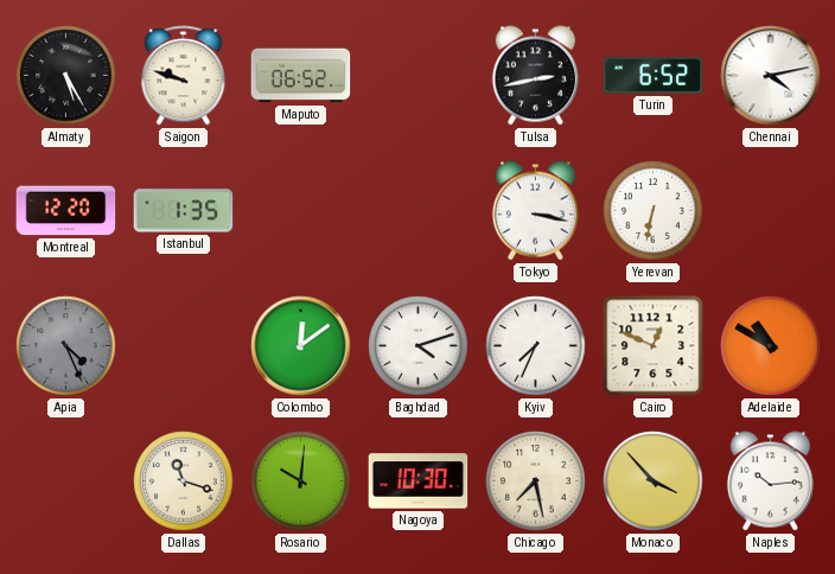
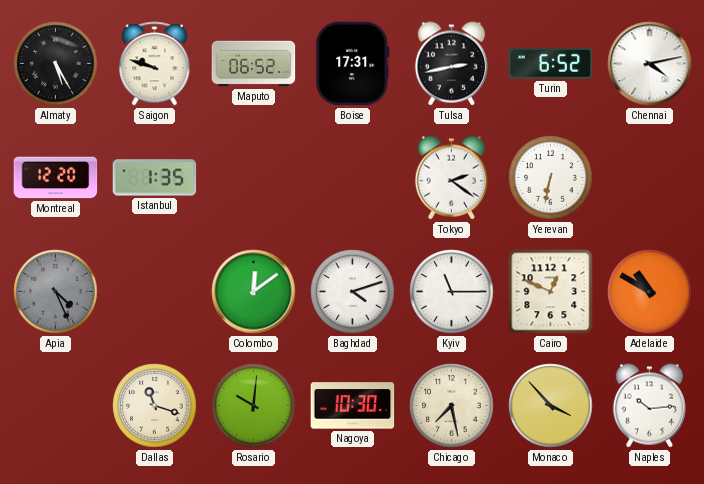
Boise: none -> 17:31
Tokyo: 3:17 -> 2:21
Kyiv: 7:34 -> 11:15
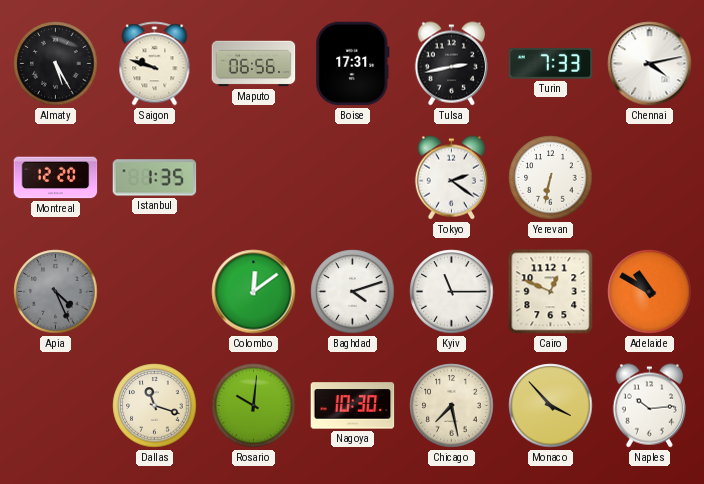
Maputo: 06:52 -> 06:56
Turin: 6:52 -> 7:33
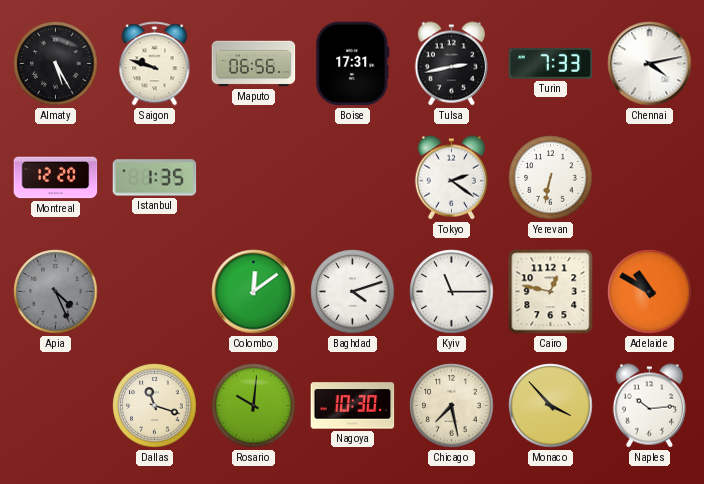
Cairo: 12:49 -> 12:47
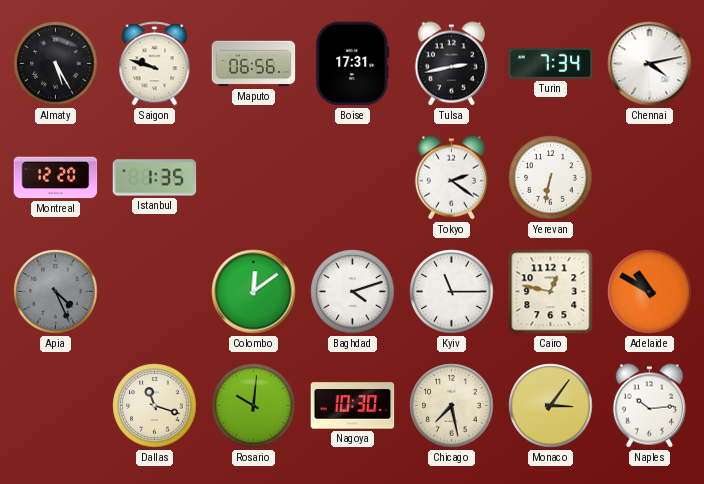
Turin: 7:33 -> 7:34
Monaco: 3:53 -> 3:06
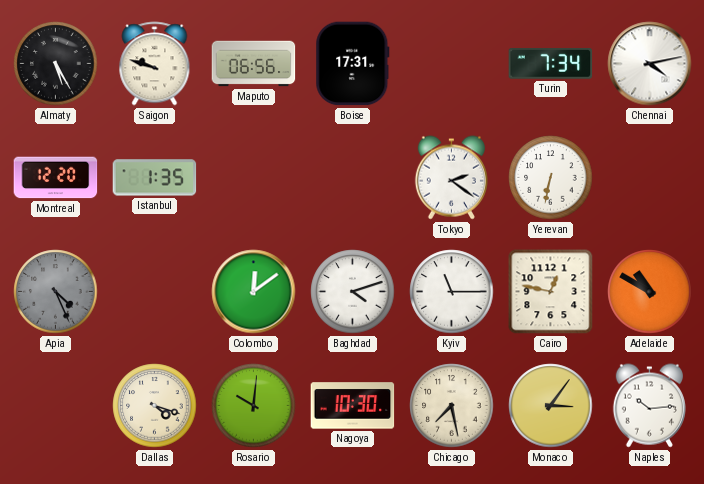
Tulsa: 2:43 -> none
Dallas: 11:18 -> 4:18
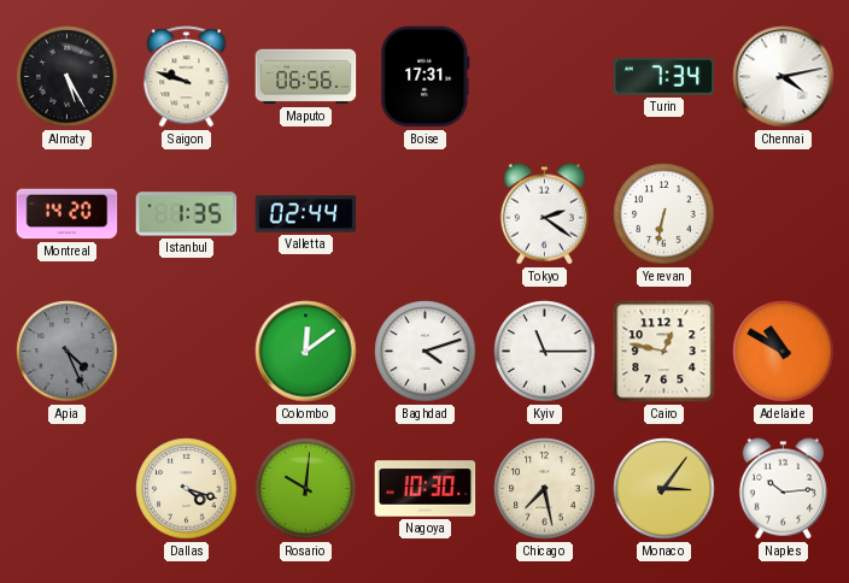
Montreal: 12:20 -> 14:20
Valletta: none -> 02:44
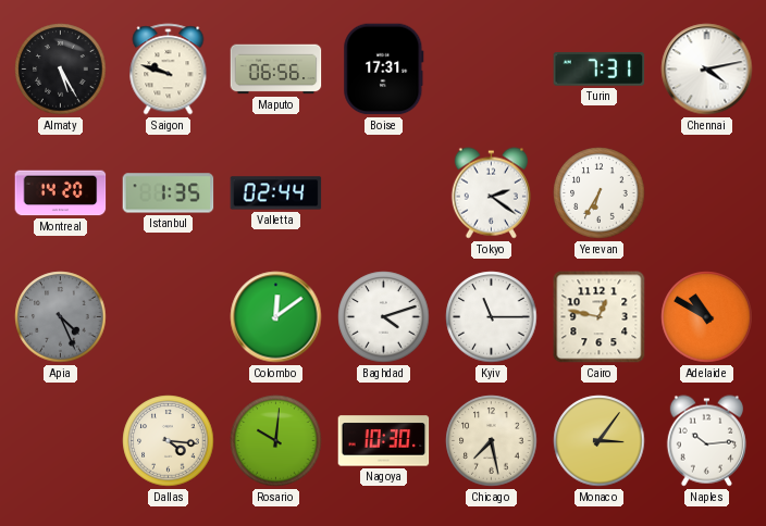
Turin: 7:34 -> 7:31
Yerevan: 6:32 -> 6:35
Dallas: 4:18 -> 4:16
